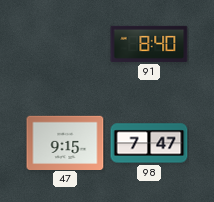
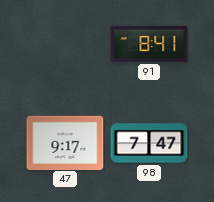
91: 8:40 -> 8:41
47: 9:15 -> 9:17
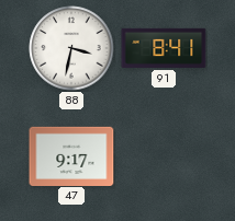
88: none -> 3:32
98: 7:47 -> none
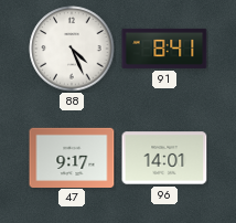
88: 3:32 -> 4:26
96: none -> 14:01
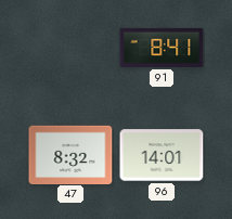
88: 4:26 -> none
47: 9:17 -> 8:32
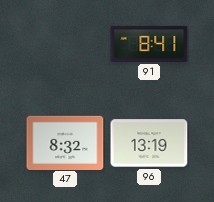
96: 14:01 -> 13:19
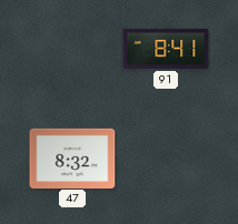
96: 13:19 -> none
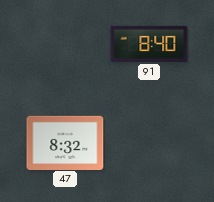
91: 8:41 -> 8:40
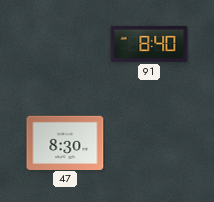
47: 8:32 -> 8:30
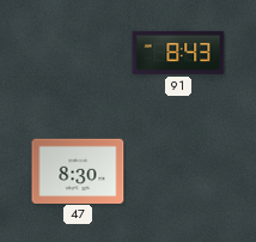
91: 8:40 -> 8:43
